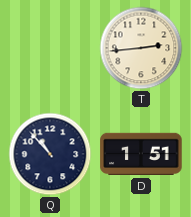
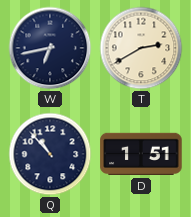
W: none -> 6:43
T: 2:44 -> 2:40
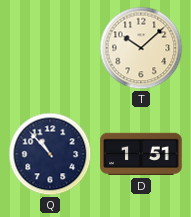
W: 6:43 -> none
T: 2:40 -> 10:08
